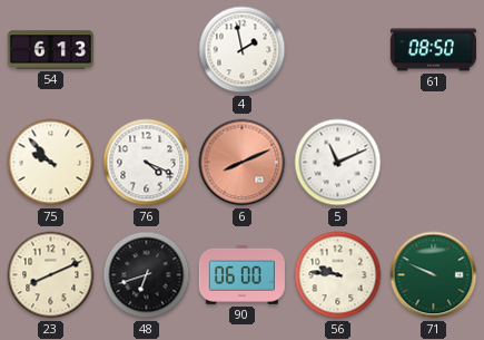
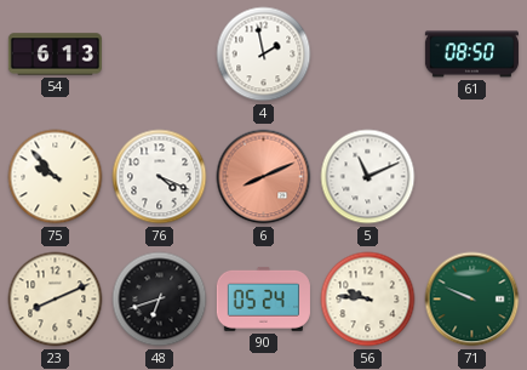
90: 06:00 -> 05:24
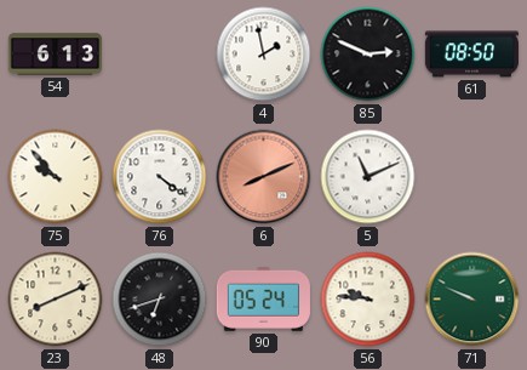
85: none -> 2:49
76: 4:19 -> 4:21
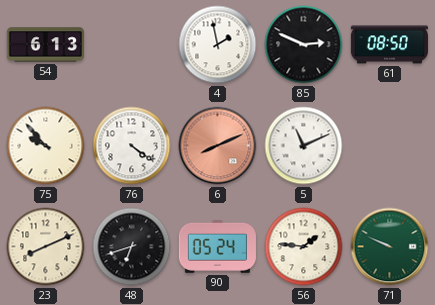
56: 9:46 -> 1:46
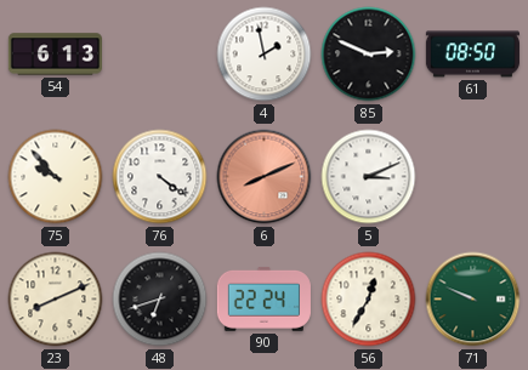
5: 11:11 -> 3:11
90: 05:24 -> 22:24
56: 1:46 -> 12:35
